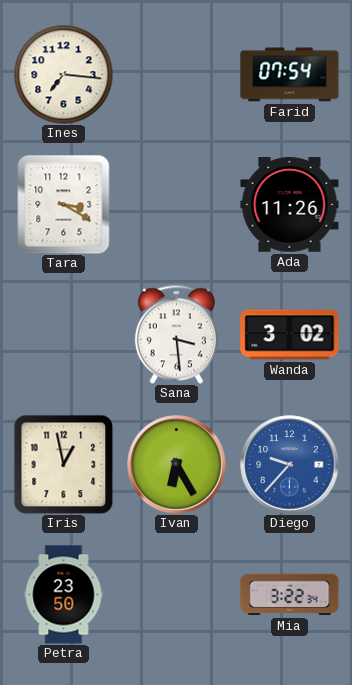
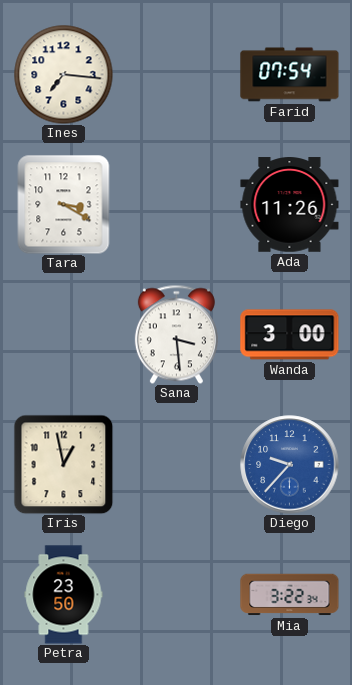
Wanda: 3:02 -> 3:00
Ivan: 6:25 -> none
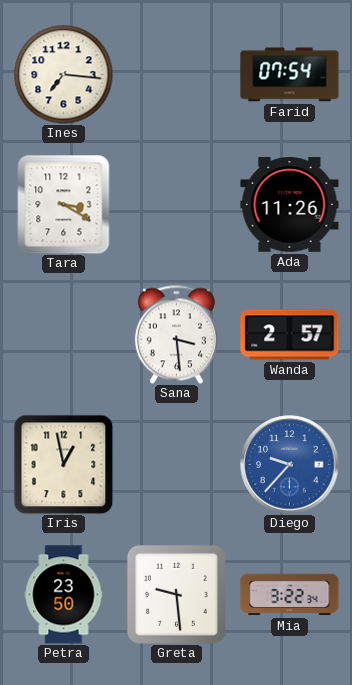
Wanda: 3:00 -> 2:57
Greta: none -> 9:29
